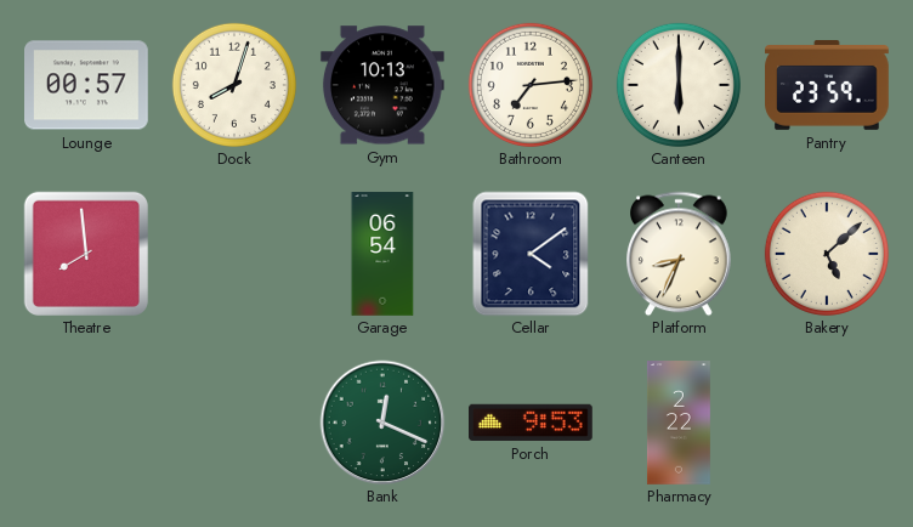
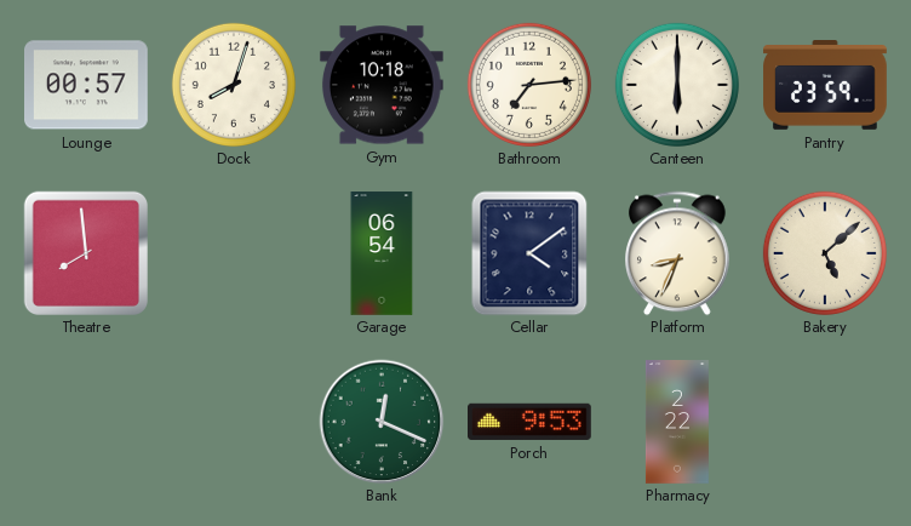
Gym: 10:13 -> 10:18
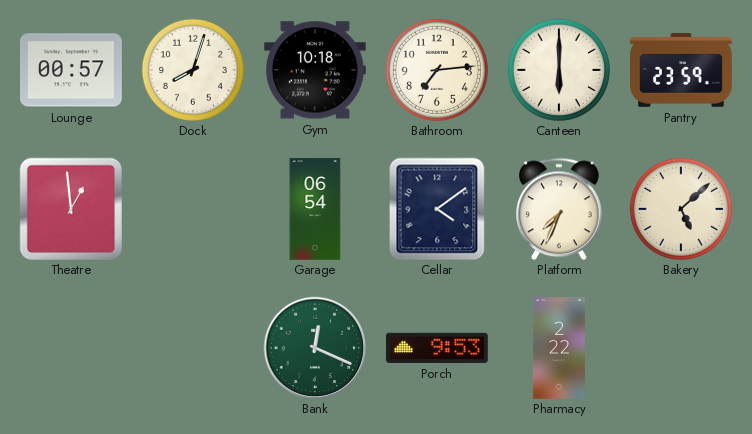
Theatre: 7:59 -> 12:59
Platform: 8:34 -> 7:34
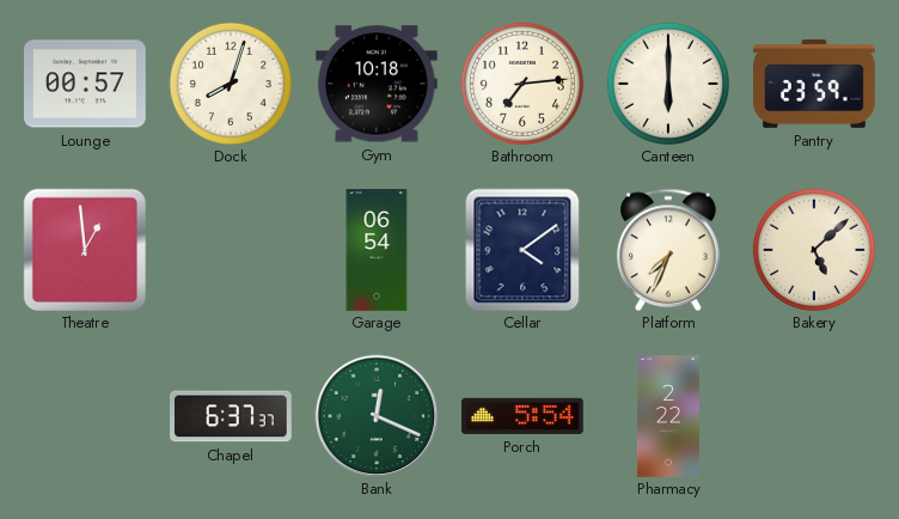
Chapel: none -> 6:37
Porch: 9:53 -> 5:54
